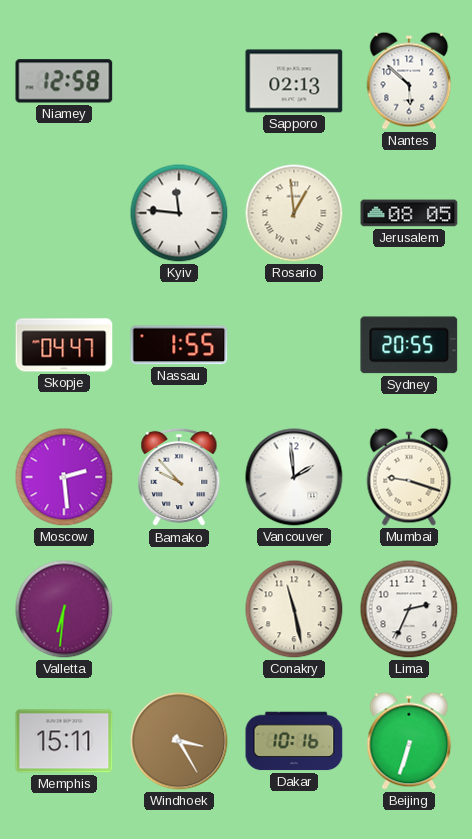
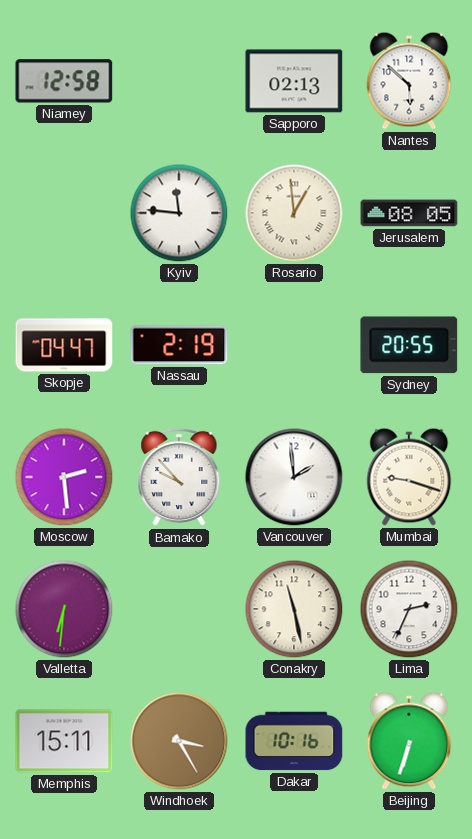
Nassau: 1:55 -> 2:19
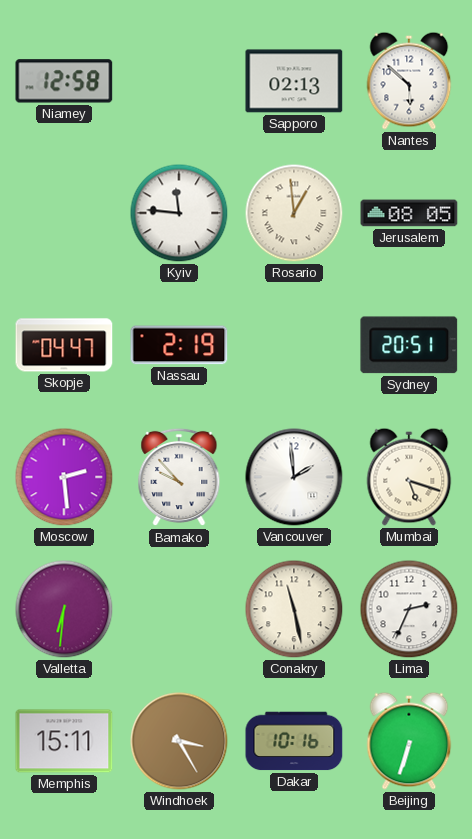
Sydney: 20:55 -> 20:51
Mumbai: 9:18 -> 5:18
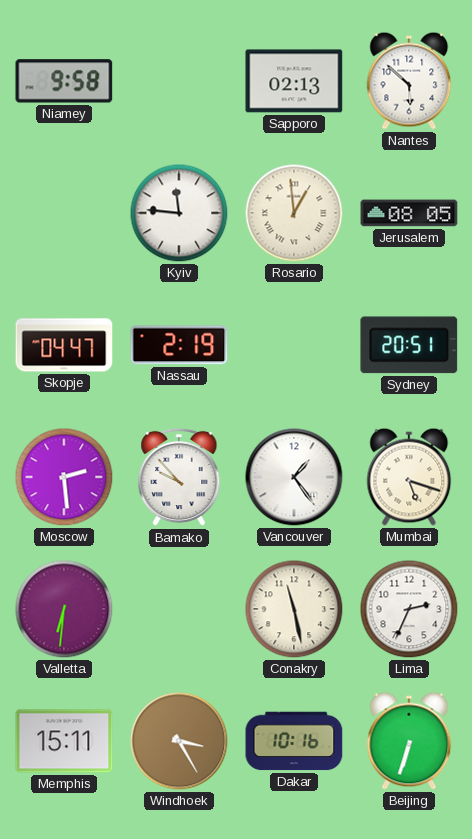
Niamey: 12:58 -> 9:58
Vancouver: 1:59 -> 1:24
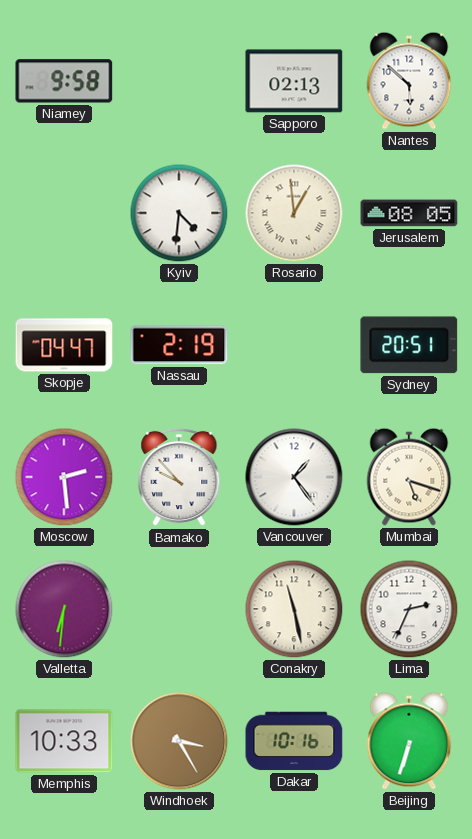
Kyiv: 11:46 -> 4:31
Memphis: 15:11 -> 10:33
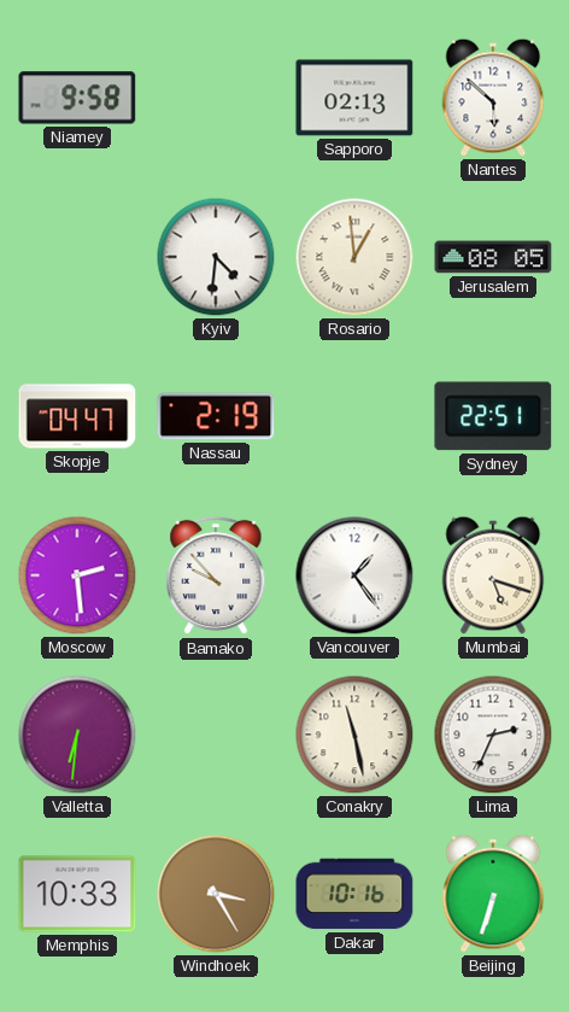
Sydney: 20:51 -> 22:51
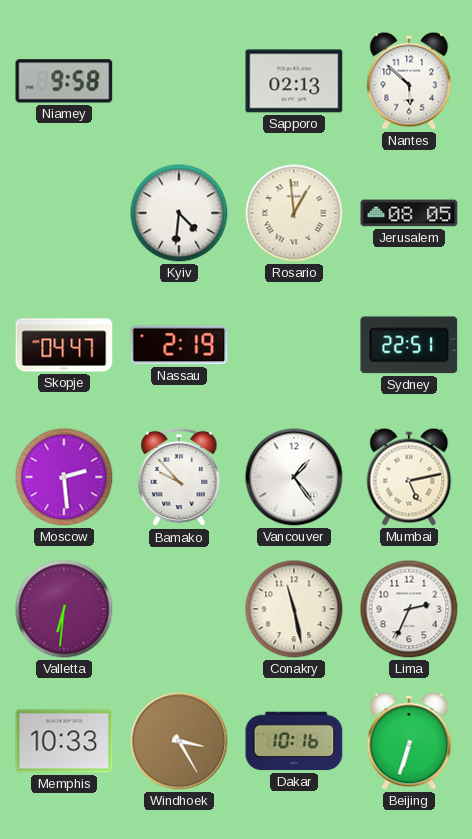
Mumbai: 5:18 -> 5:13
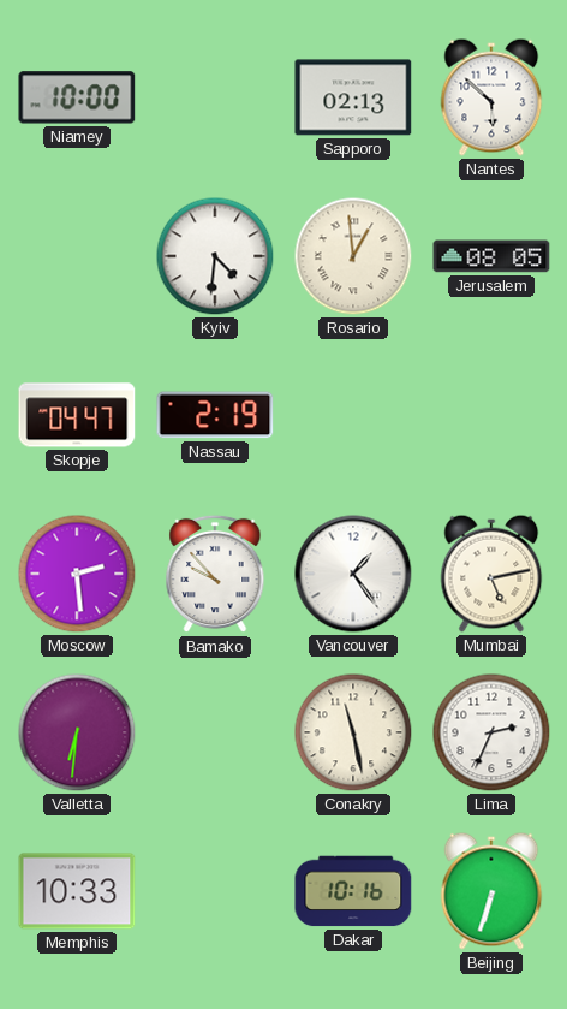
Niamey: 9:58 -> 10:00
Sydney: 22:51 -> none
Windhoek: 3:25 -> none
